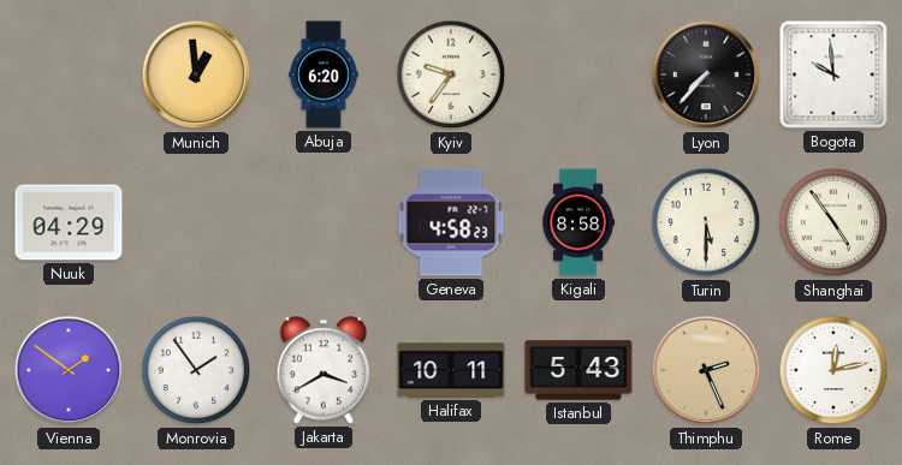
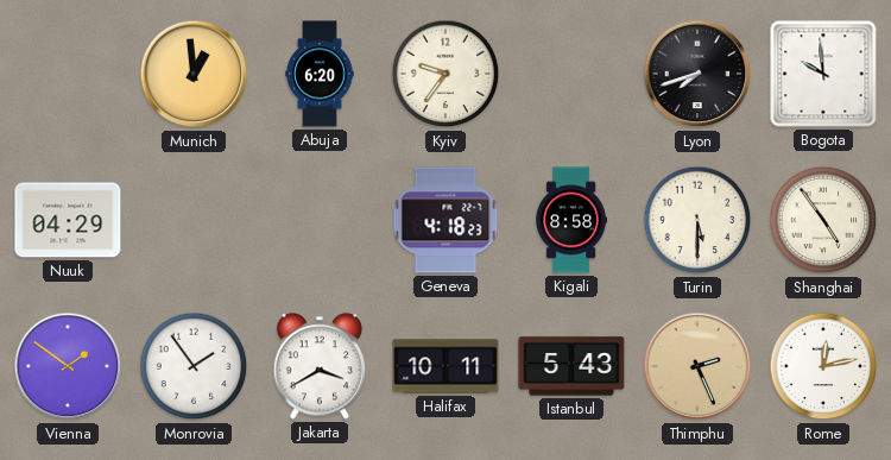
Lyon: 7:37 -> 7:42
Geneva: 4:58 -> 4:18
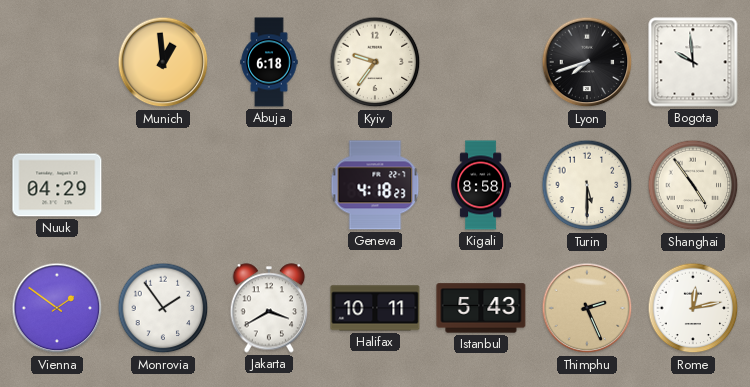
Abuja: 6:20 -> 6:18
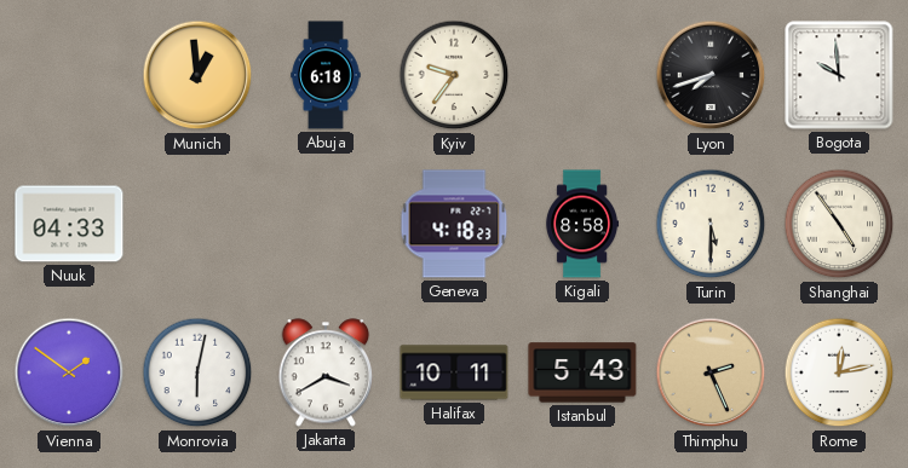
Nuuk: 04:29 -> 04:33
Monrovia: 1:54 -> 6:02
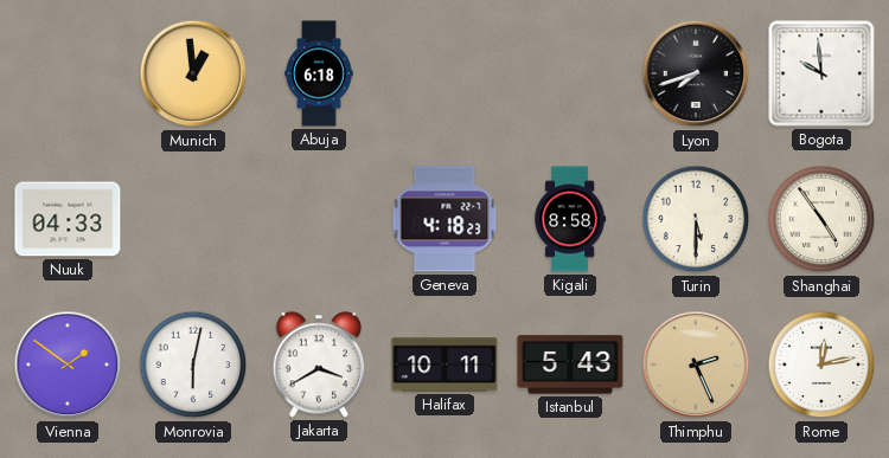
Kyiv: 9:36 -> none
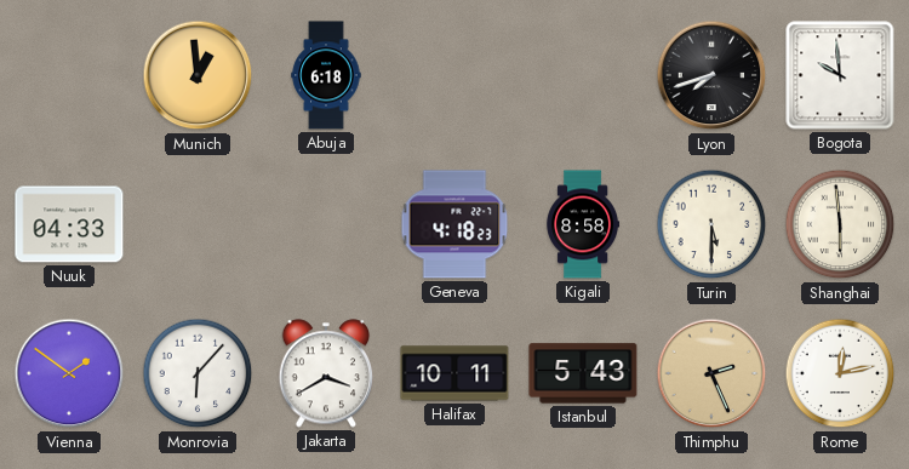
Shanghai: 4:54 -> 5:59
Monrovia: 6:02 -> 6:07
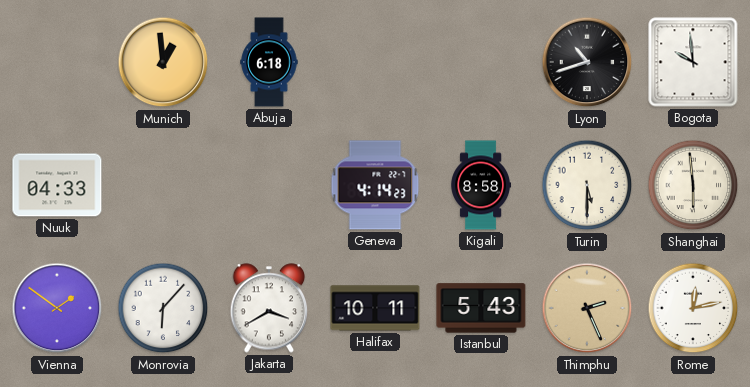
Lyon: 7:42 -> 10:42
Geneva: 4:18 -> 4:14
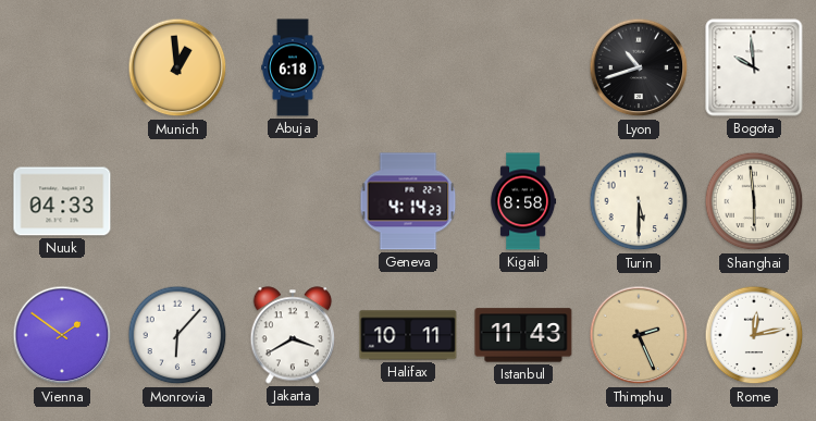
Istanbul: 5:43 -> 11:43
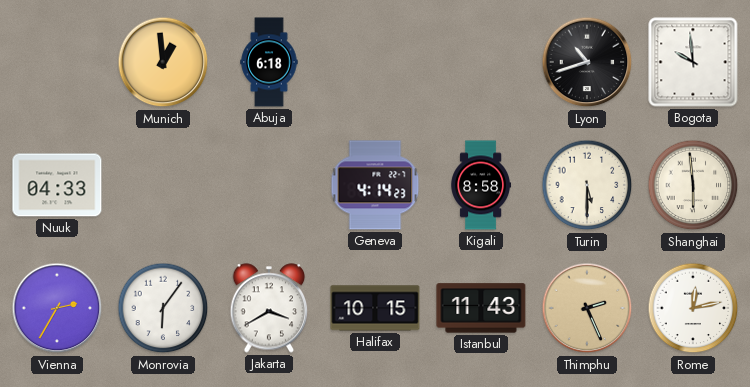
Vienna: 1:51 -> 2:35
Monrovia: 6:07 -> 6:06
Halifax: 10:11 -> 10:15
